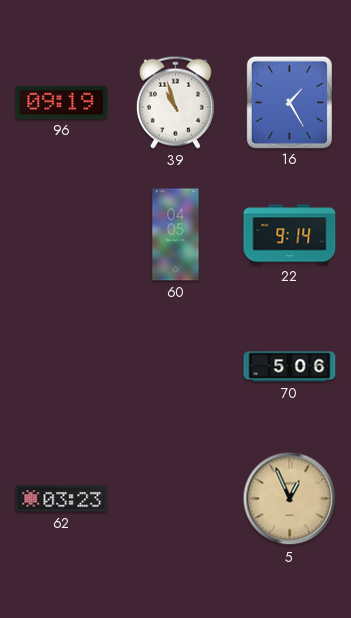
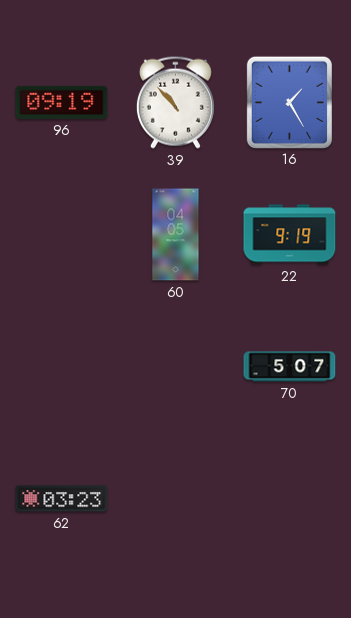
39: 10:57 -> 10:53
22: 9:14 -> 9:19
70: 5:06 -> 5:07
5: 12:56 -> none
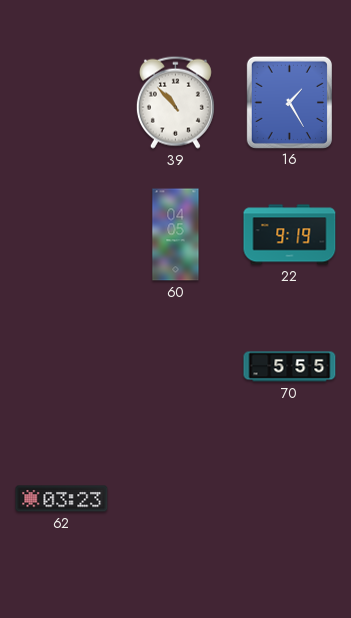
96: 09:19 -> none
70: 5:07 -> 5:55
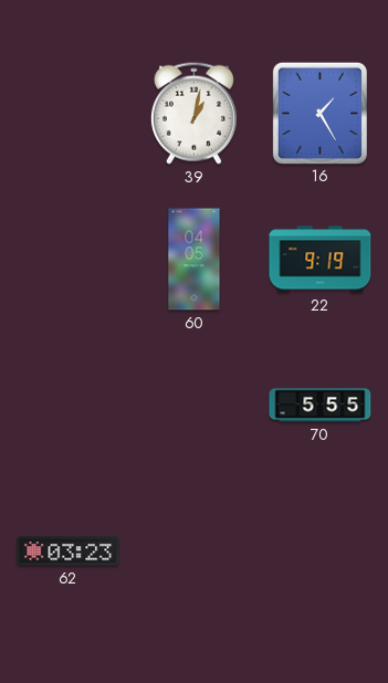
39: 10:53 -> 1:02
